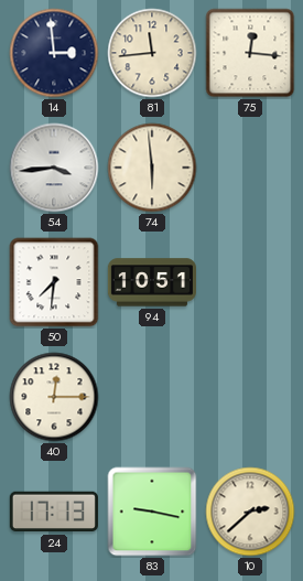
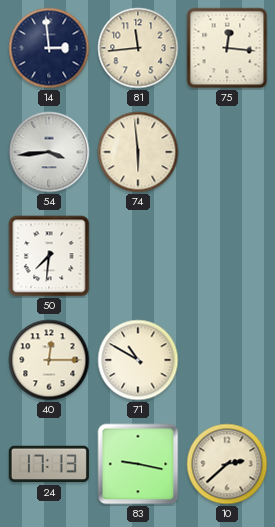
94: 10:51 -> none
71: none -> 10:50
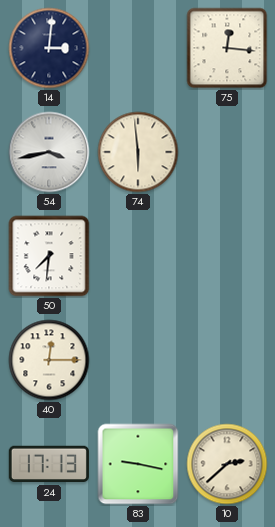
14: 2:59 -> 3:01
81: 11:44 -> none
54: 3:44 -> 3:43
71: 10:50 -> none
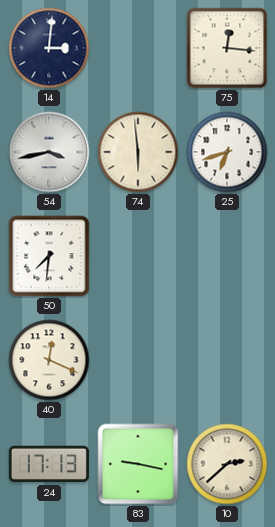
25: none -> 6:42
40: 12:15 -> 12:19
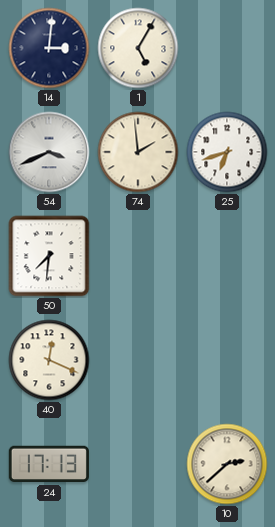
1: none -> 5:05
75: 12:16 -> none
54: 3:43 -> 3:41
74: 5:59 -> 1:59
83: 9:17 -> none
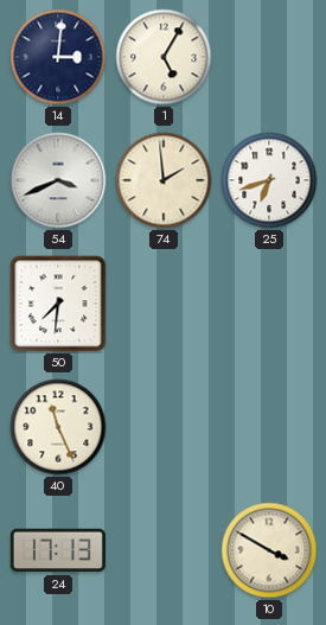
40: 12:19 -> 11:26
10: 2:38 -> 3:50
